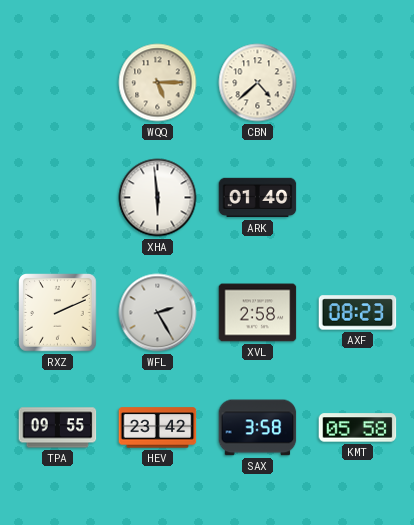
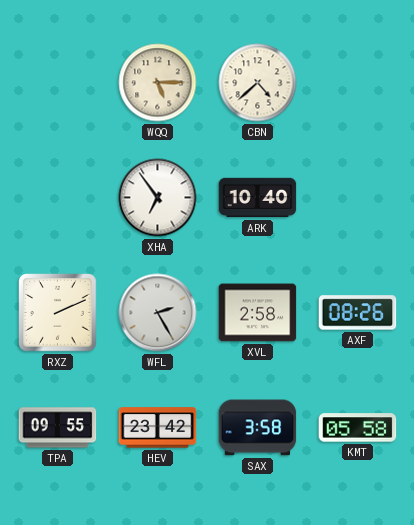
XHA: 5:59 -> 6:54
ARK: 01:40 -> 10:40
AXF: 08:23 -> 08:26
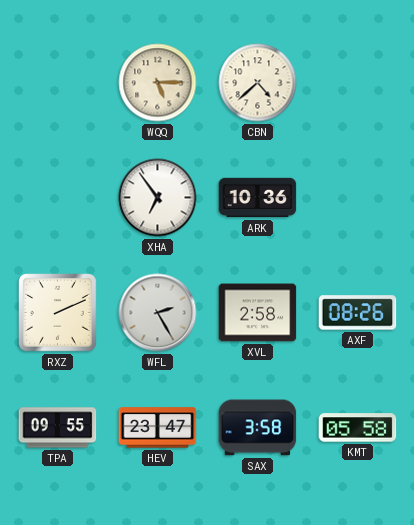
ARK: 10:40 -> 10:36
HEV: 23:42 -> 23:47
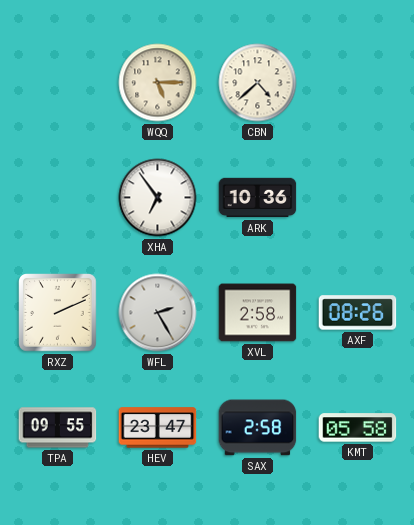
SAX: 3:58 -> 2:58
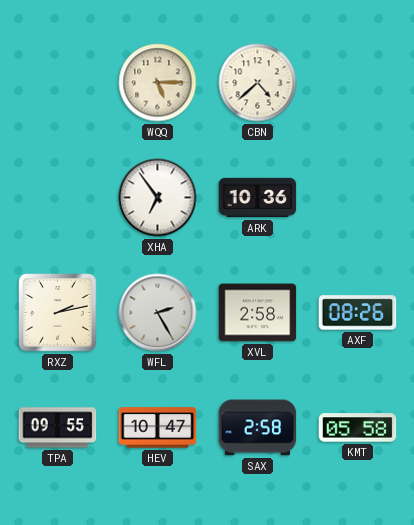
RXZ: 2:11 -> 2:13
HEV: 23:47 -> 10:47
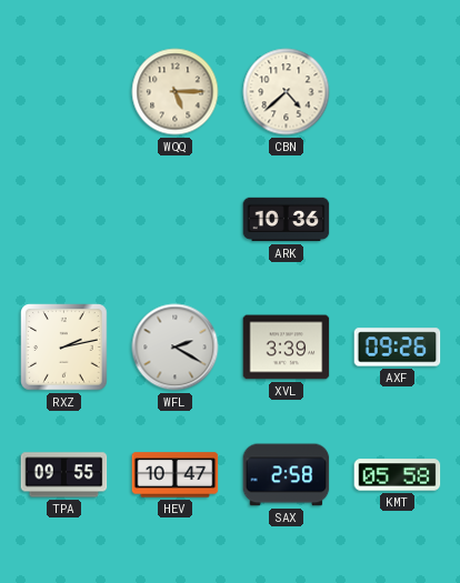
XHA: 6:54 -> none
WFL: 2:25 -> 2:20
XVL: 2:58 -> 3:39
AXF: 08:26 -> 09:26
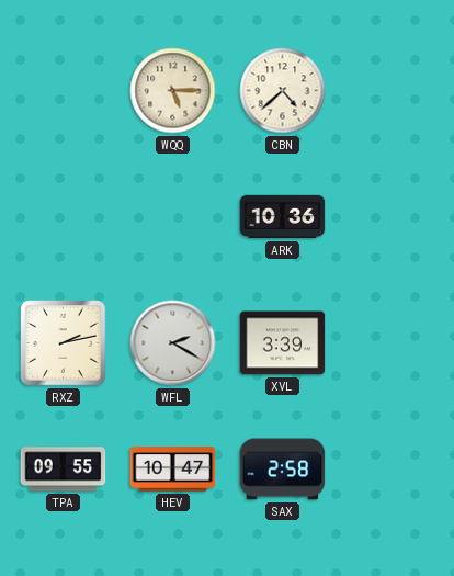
AXF: 09:26 -> none
KMT: 05:58 -> none
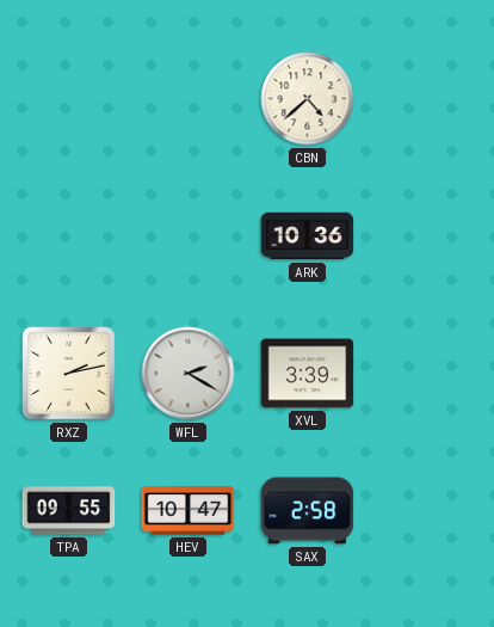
WQQ: 5:15 -> none
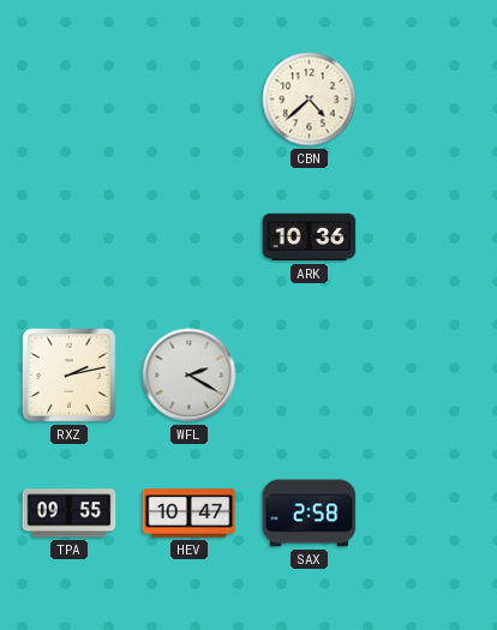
XVL: 3:39 -> none
